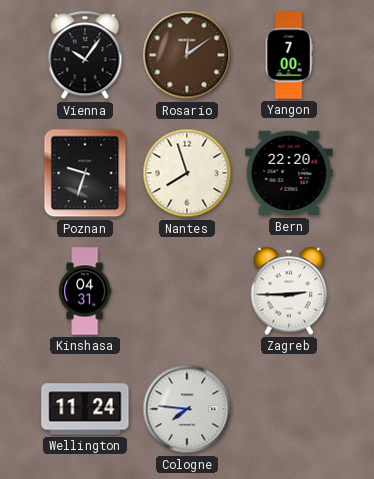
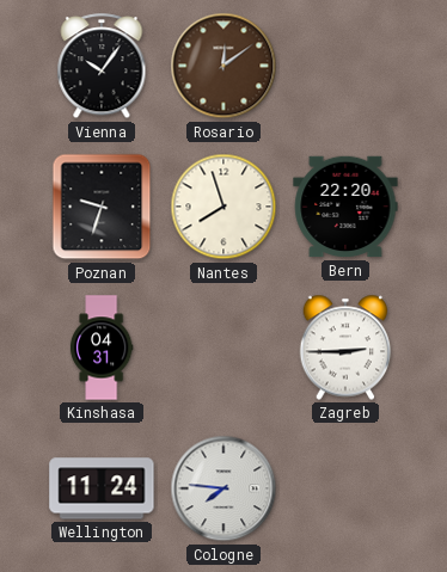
Yangon: 7:00 -> none
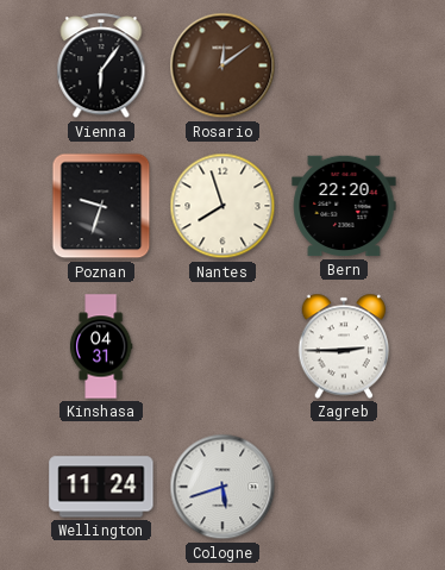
Vienna: 10:06 -> 6:06
Cologne: 7:46 -> 5:42
